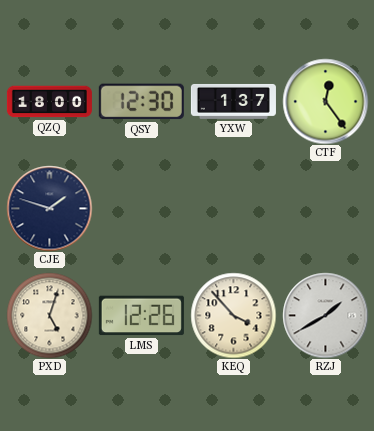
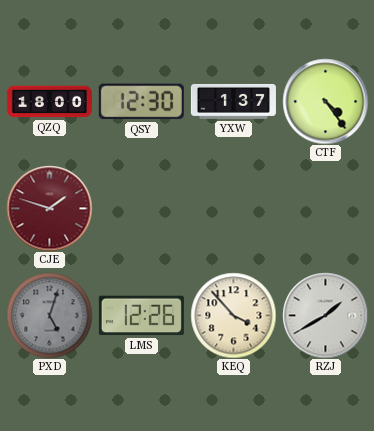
CTF: 12:24 -> 4:24
CJE dial: navy -> burgundy
PXD dial: cream -> grey
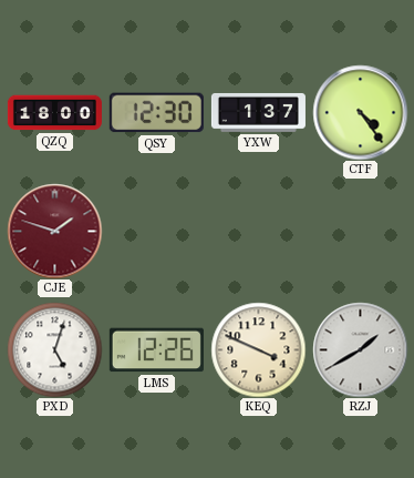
PXD dial: grey -> white
KEQ: 3:53 -> 3:49
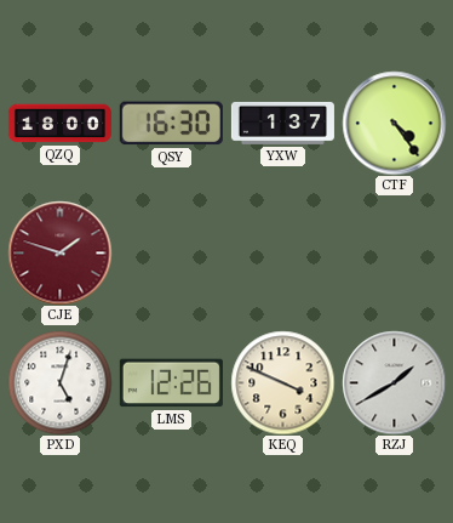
QSY: 12:30 -> 16:30
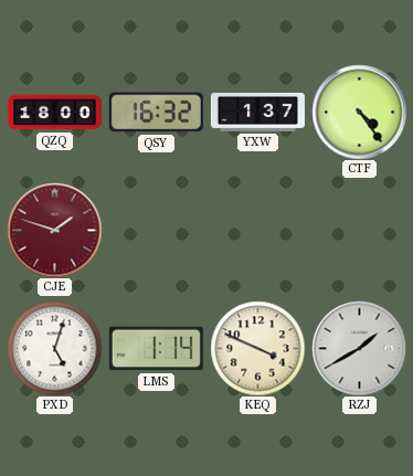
QSY: 16:30 -> 16:32
LMS: 12:26 -> 1:14
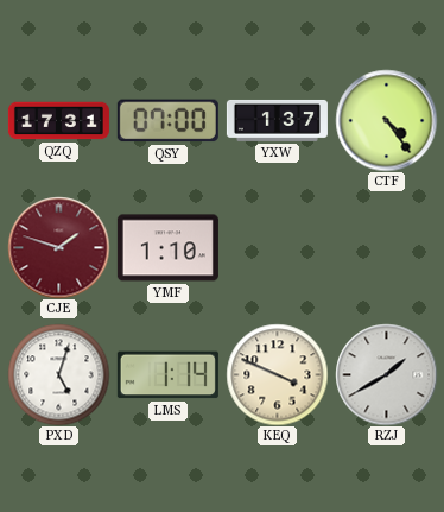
QZQ: 18:00 -> 17:31
QSY: 16:32 -> 07:00
YMF: none -> 1:10
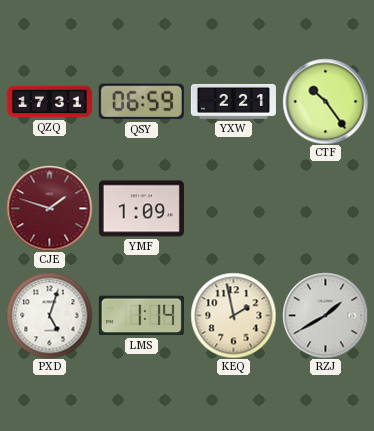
QSY: 07:00 -> 06:59
YXW: 1:37 -> 2:21
CTF: 4:24 -> 10:24
YMF: 1:10 -> 1:09
KEQ: 3:49 -> 1:58
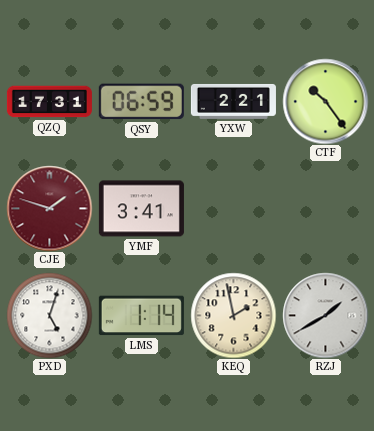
YMF: 1:09 -> 3:41
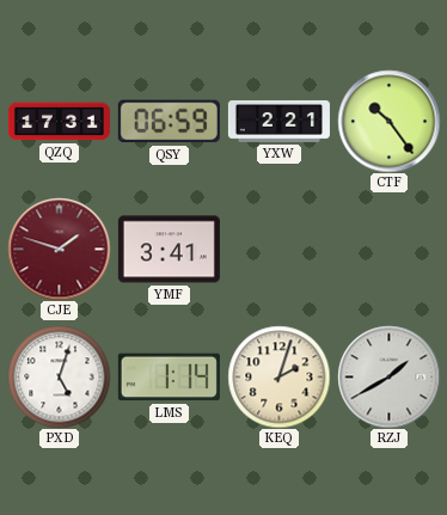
KEQ: 1:58 -> 2:03
